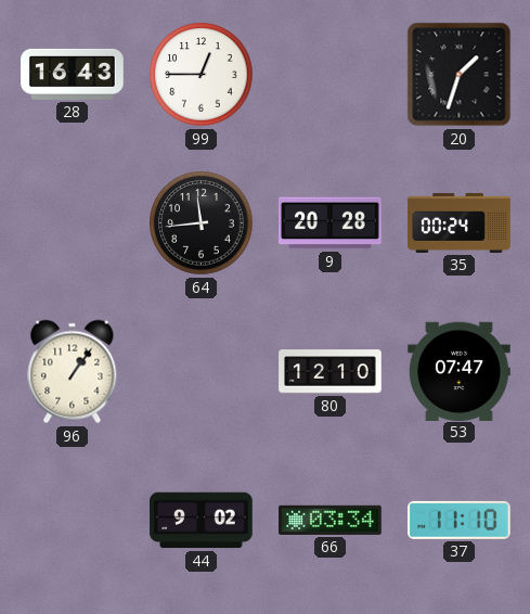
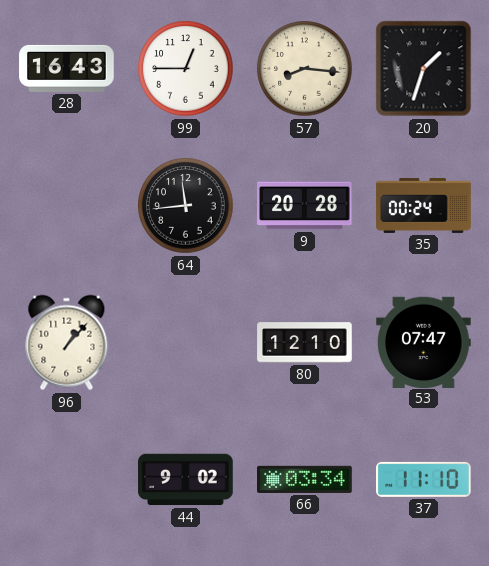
57: none -> 8:16
96: 1:06 -> 1:07
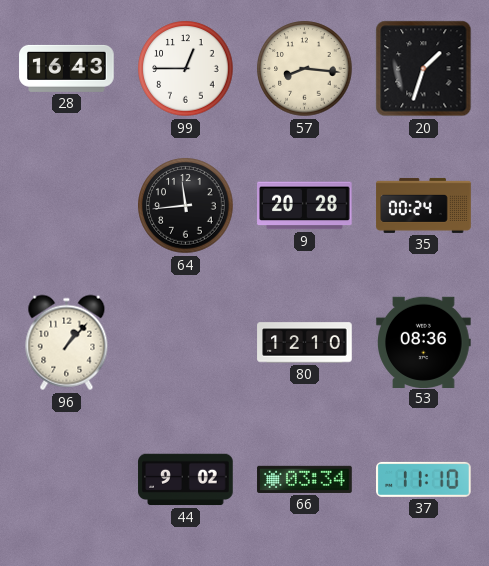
53: 07:47 -> 08:36
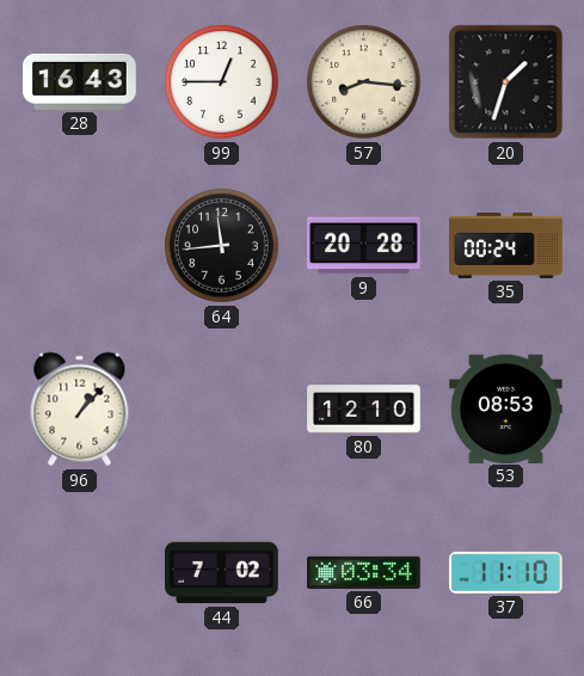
53: 08:36 -> 08:53
44: 9:02 -> 7:02
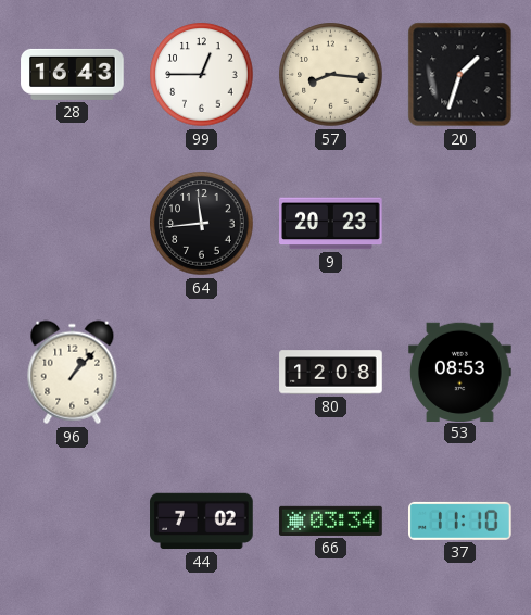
9: 20:28 -> 20:23
35: 00:24 -> none
80: 12:10 -> 12:08
